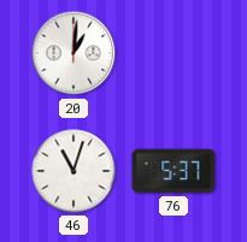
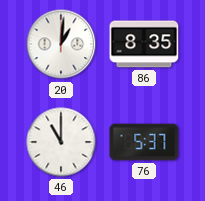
86: none -> 8:35
46: 11:03 -> 11:00
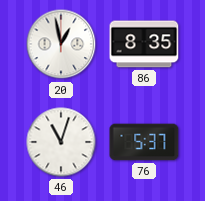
20: 1:01 -> 12:58
46: 11:00 -> 11:03
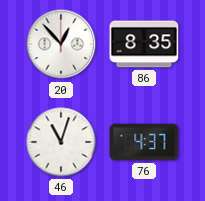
20: 12:58 -> 12:53
76: 5:37 -> 4:37
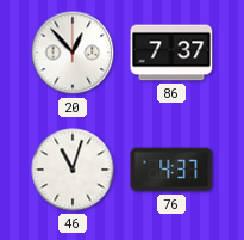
86: 8:35 -> 7:37
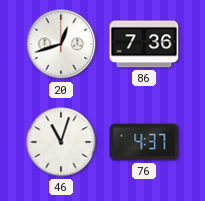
20: 12:53 -> 12:42
86: 7:37 -> 7:36
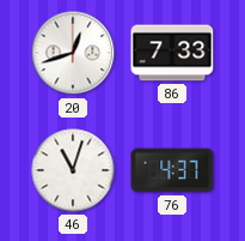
86: 7:36 -> 7:33
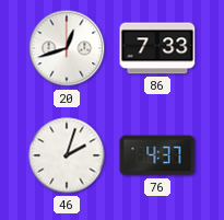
46: 11:03 -> 2:03
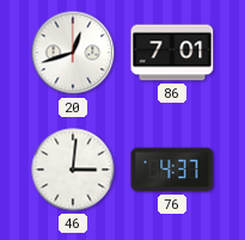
86: 7:33 -> 7:01
46: 2:03 -> 3:01
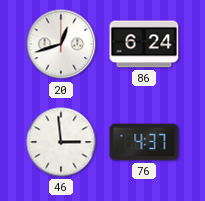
86: 7:01 -> 6:24
46: 3:01 -> 2:59
